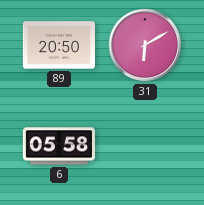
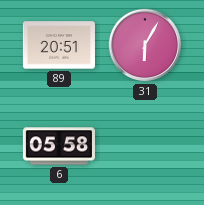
89: 20:50 -> 20:51
31: 6:10 -> 6:05
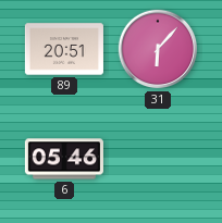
31: 6:05 -> 6:07
6: 05:58 -> 05:46
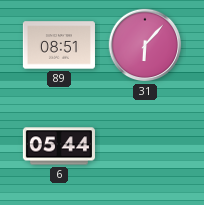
89: 20:51 -> 08:51
6: 05:46 -> 05:44
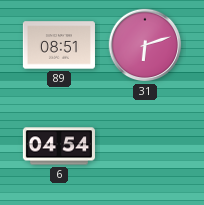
31: 6:07 -> 6:12
6: 05:44 -> 04:54
